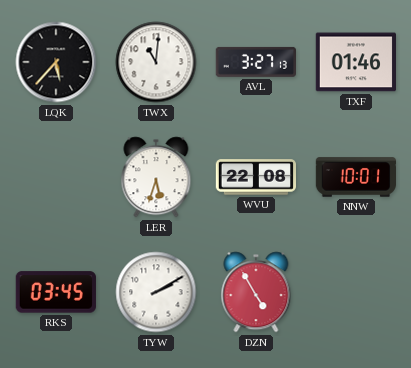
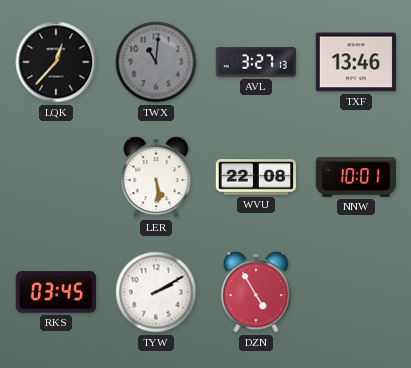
LQK: 5:37 -> 12:37
TWX dial: white -> grey
TXF: 01:46 -> 13:46
LER: 5:33 -> 5:29
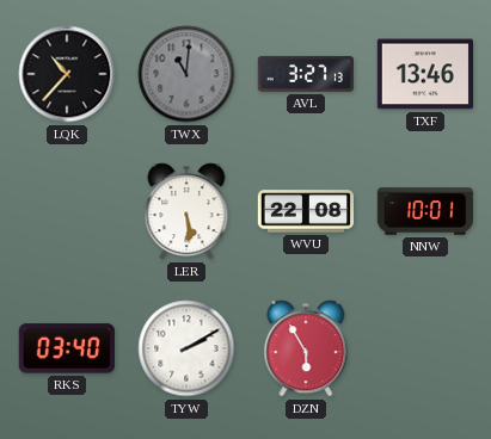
LQK: 12:37 -> 10:37
RKS: 03:45 -> 03:40
DZN: 4:55 -> 5:55
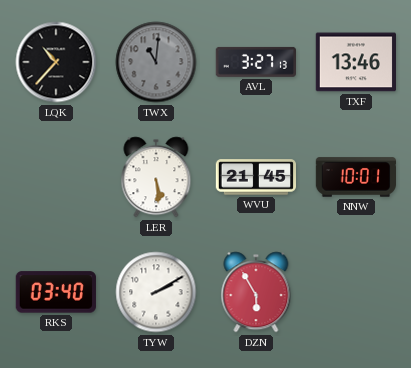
WVU: 22:08 -> 21:45
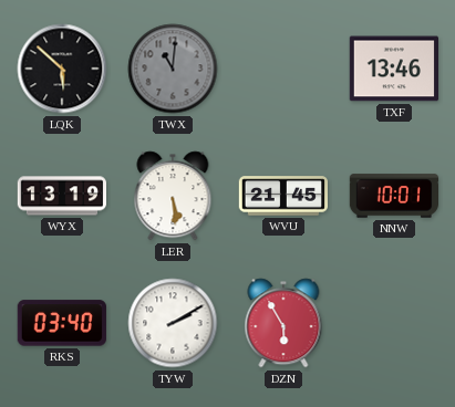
LQK: 10:37 -> 5:52
AVL: 3:27 -> none
WYX: none -> 13:19
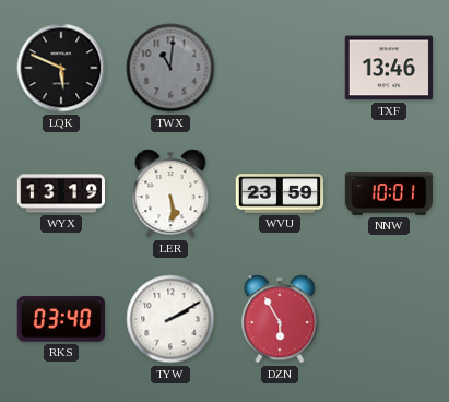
LQK: 5:52 -> 5:49
WVU: 21:45 -> 23:59
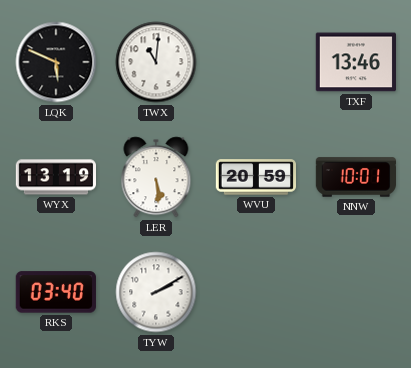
TWX dial: grey -> white
WVU: 23:59 -> 20:59
DZN: 5:55 -> none
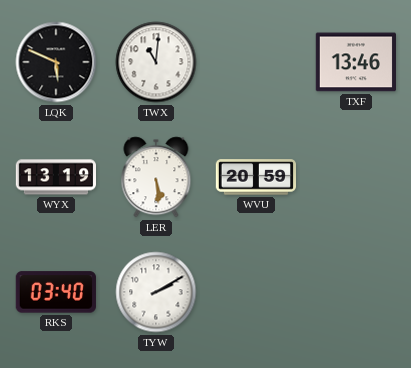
NNW: 10:01 -> none
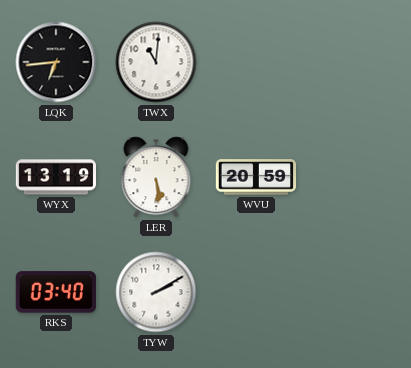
LQK: 5:49 -> 6:44
TXF: 13:46 -> none
